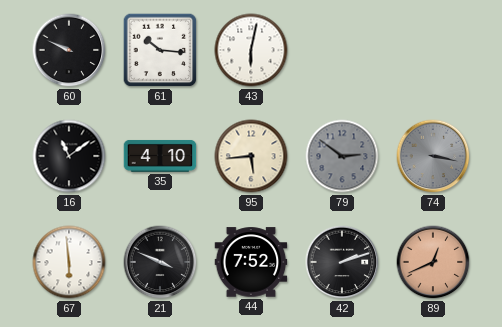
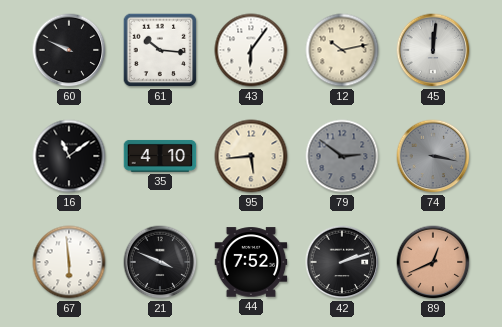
43: 6:02 -> 6:06
12: none -> 10:13
45: none -> 12:01
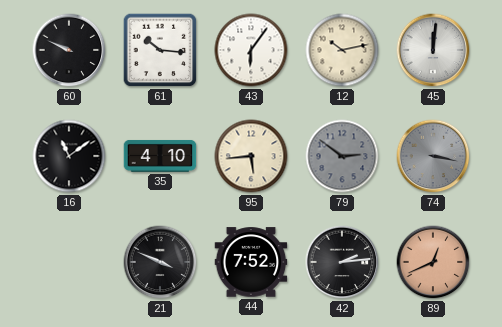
67: 5:59 -> none
42: 2:12 -> 2:14
